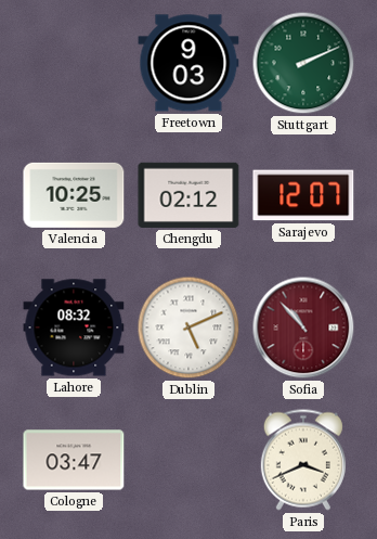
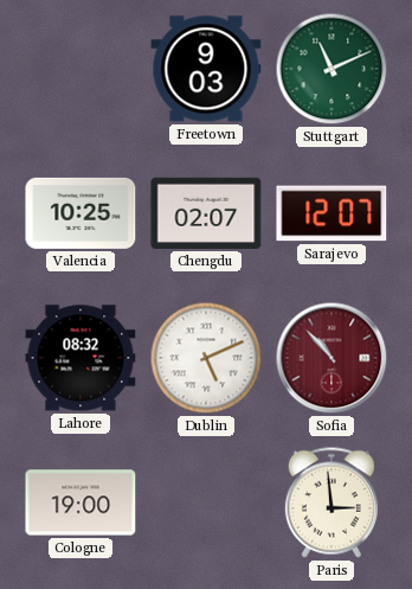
Stuttgart: 2:11 -> 11:11
Chengdu: 02:12 -> 02:07
Cologne: 03:47 -> 19:00
Paris: 3:41 -> 2:59
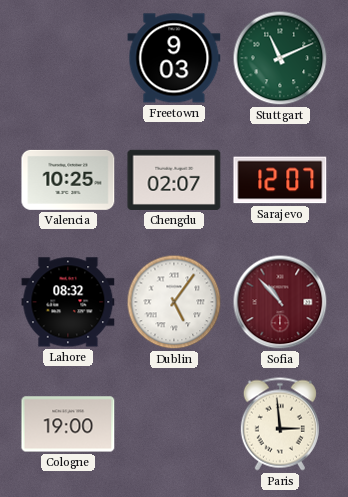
Dublin: 5:11 -> 5:06
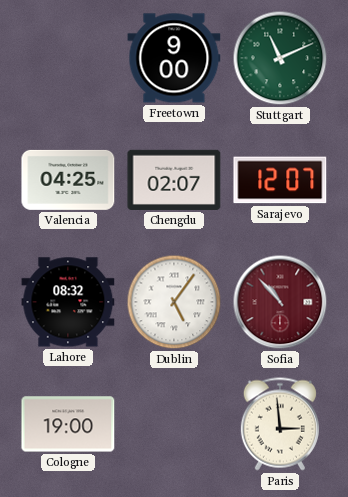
Freetown: 9:03 -> 9:00
Valencia: 10:25 -> 04:25
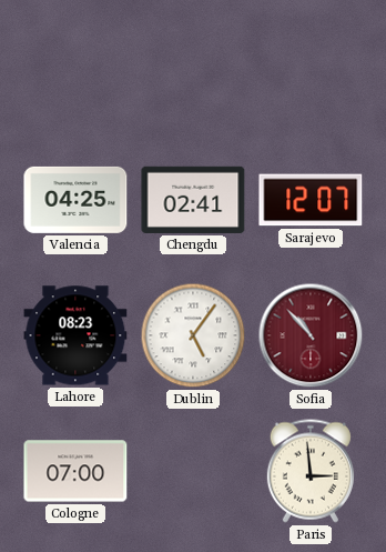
Freetown: 9:00 -> none
Stuttgart: 11:11 -> none
Chengdu: 02:07 -> 02:41
Lahore: 08:32 -> 08:23
Cologne: 19:00 -> 07:00
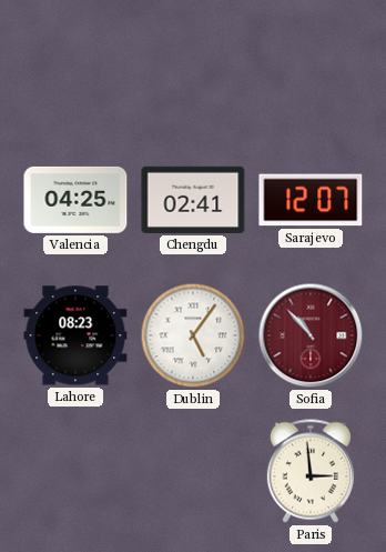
Cologne: 07:00 -> none
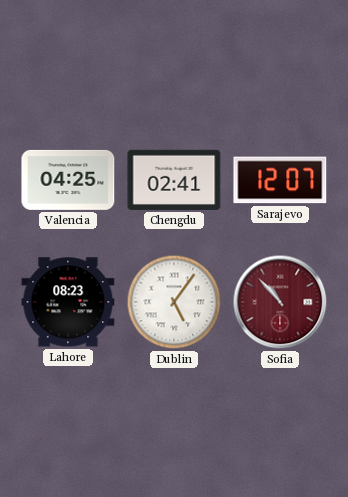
Paris: 2:59 -> none
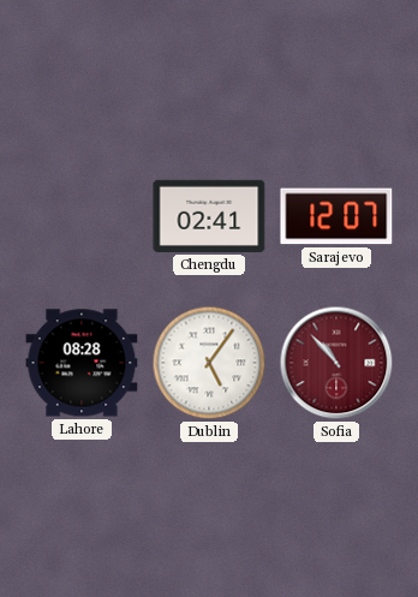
Valencia: 04:25 -> none
Lahore: 08:23 -> 08:28
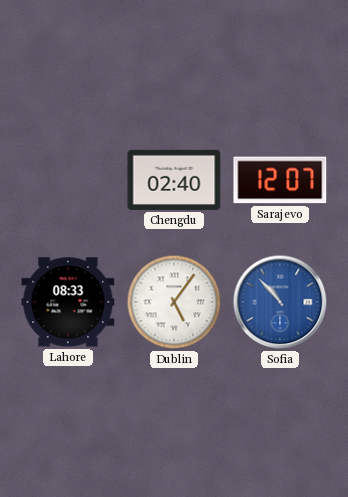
Chengdu: 02:41 -> 02:40
Lahore: 08:28 -> 08:33
Sofia dial: burgundy -> blue
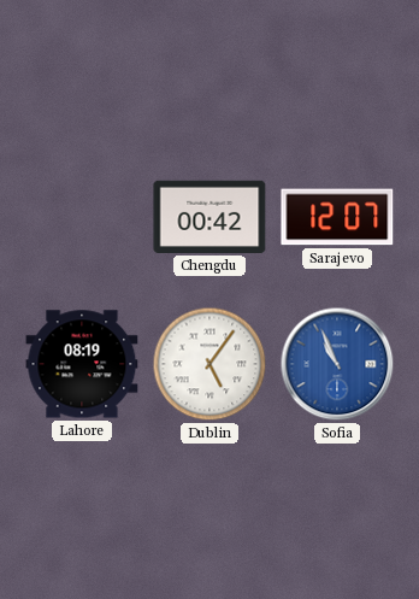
Chengdu: 02:40 -> 00:42
Lahore: 08:33 -> 08:19
Sofia: 10:53 -> 10:56
